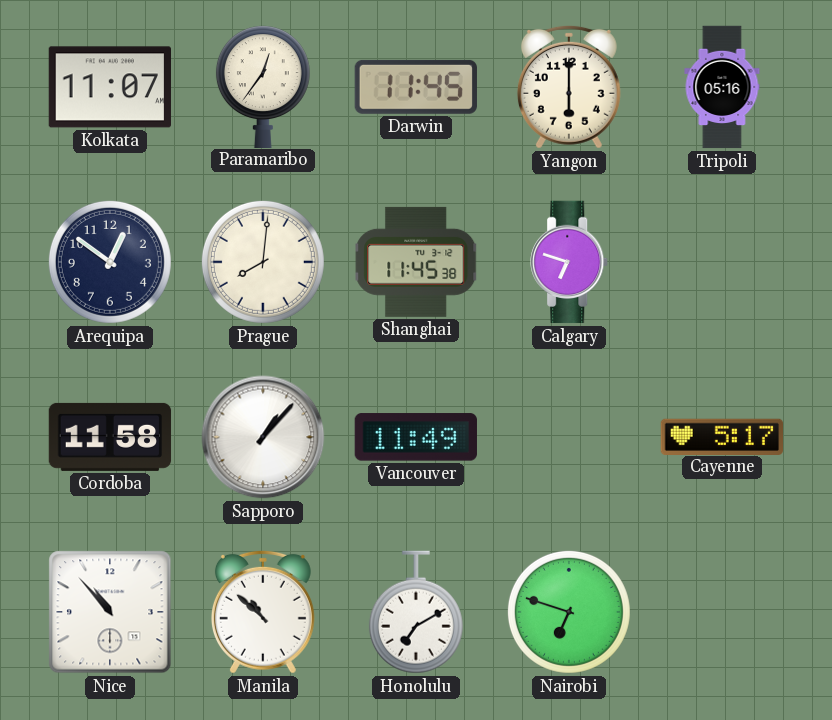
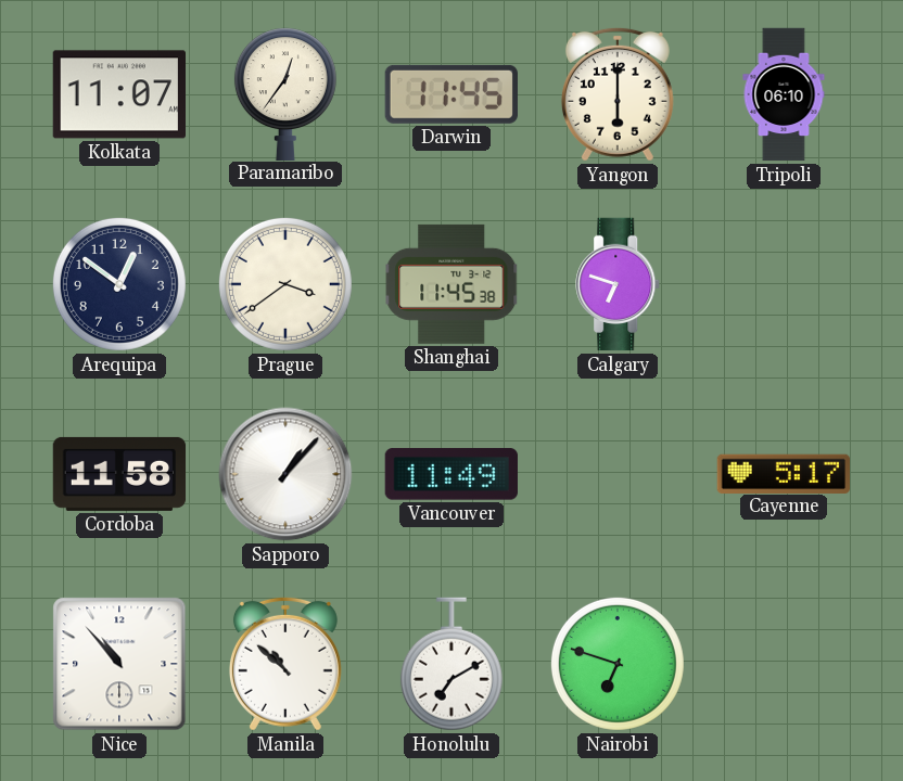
Tripoli: 05:16 -> 06:10
Prague: 8:01 -> 3:39
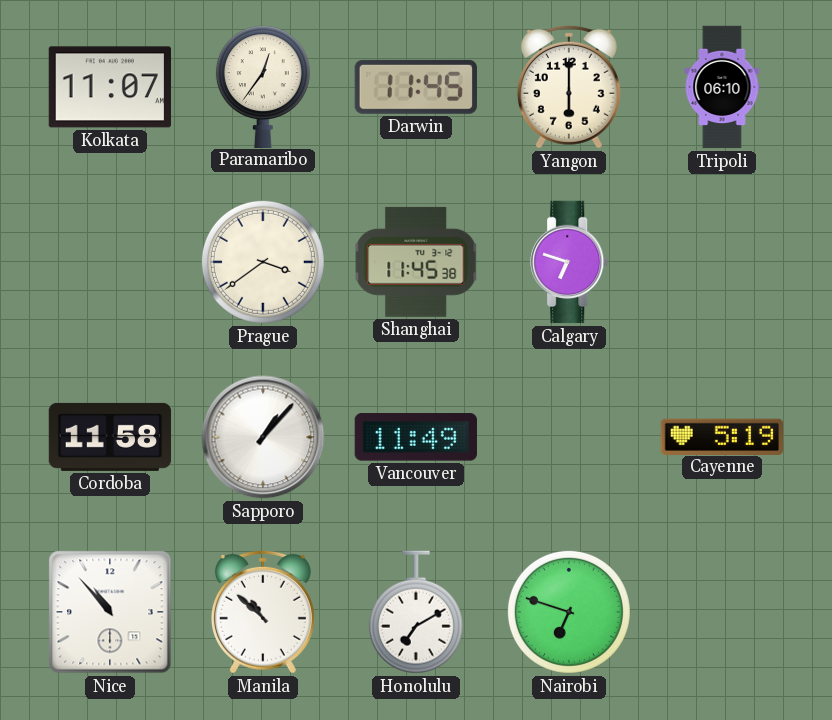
Arequipa: 12:51 -> none
Cayenne: 5:17 -> 5:19
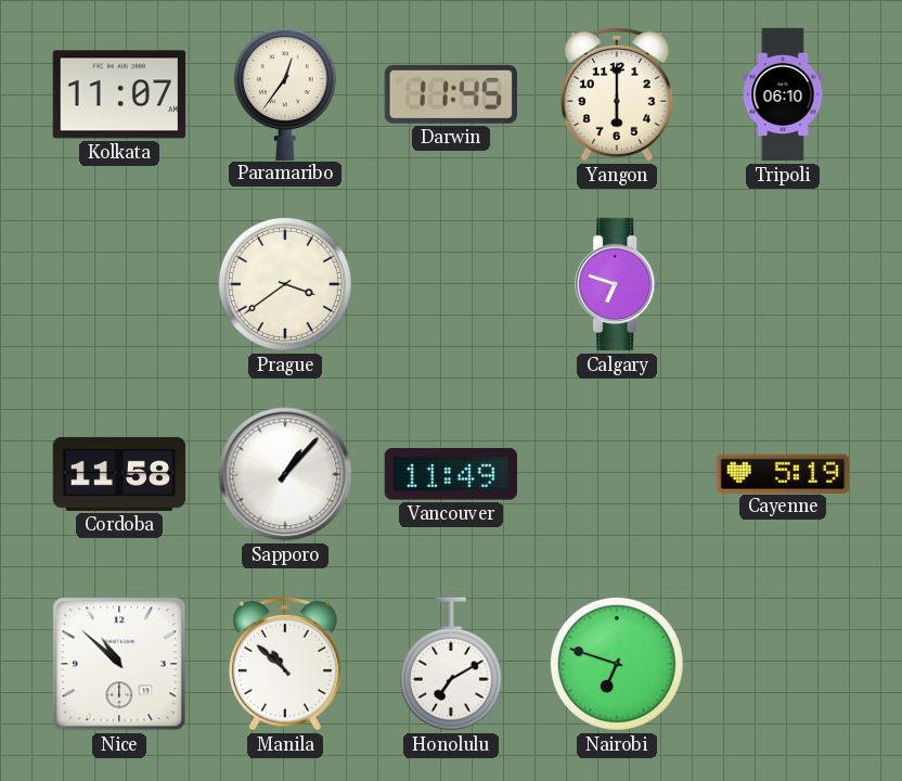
Shanghai: 11:45 -> none
Nice: 10:53 -> 10:52
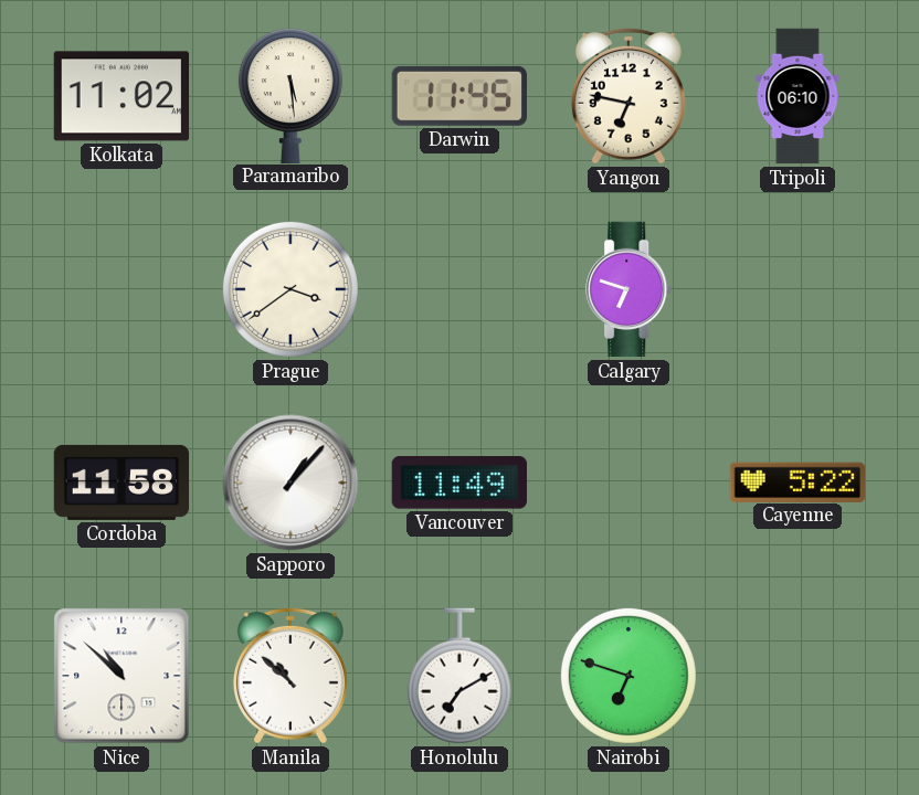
Kolkata: 11:07 -> 11:02
Paramaribo: 12:36 -> 5:29
Yangon: 6:00 -> 6:47
Cayenne: 5:19 -> 5:22
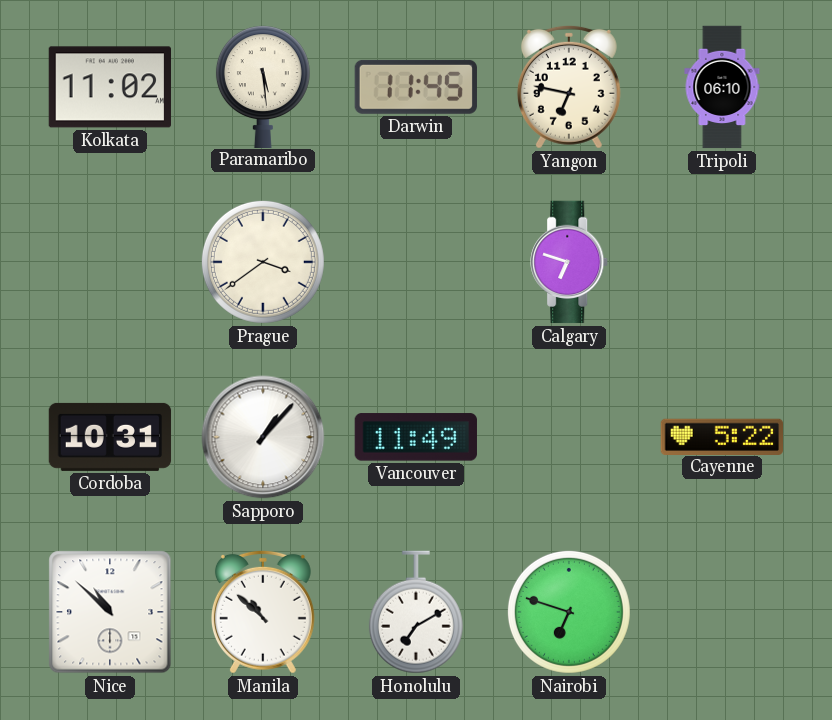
Cordoba: 11:58 -> 10:31
